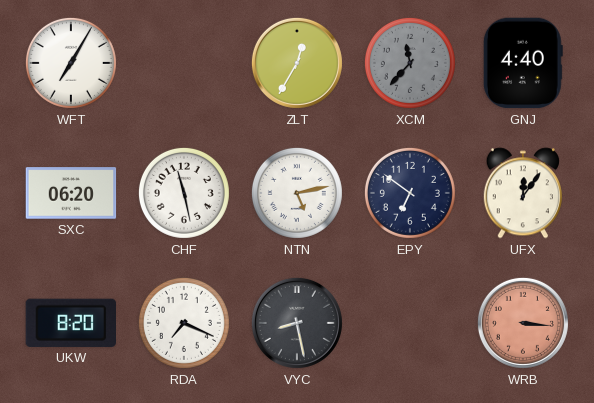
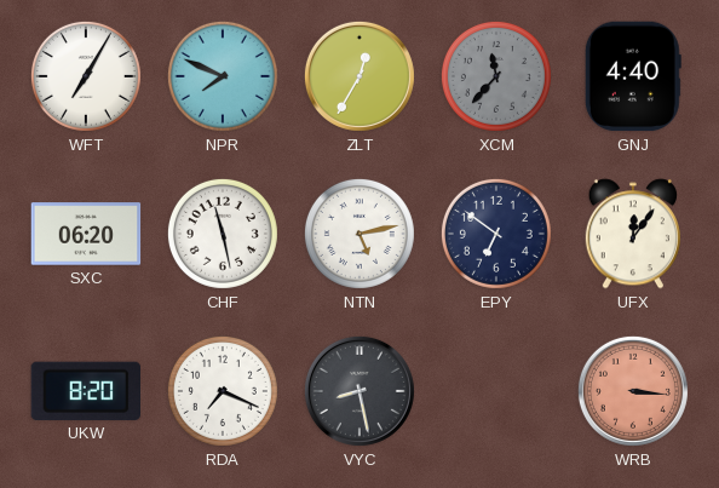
NPR: none -> 7:49
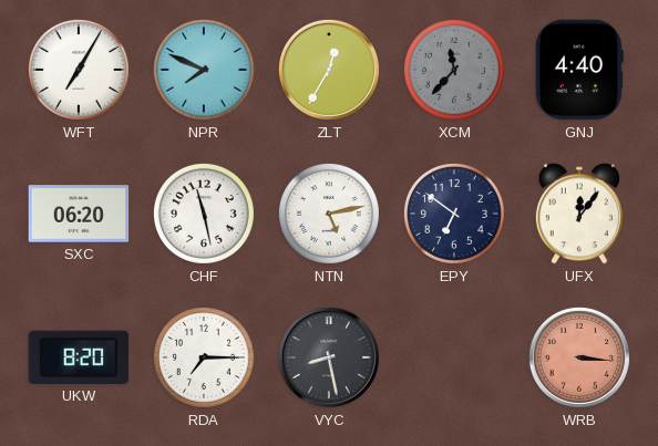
RDA: 7:19 -> 7:15
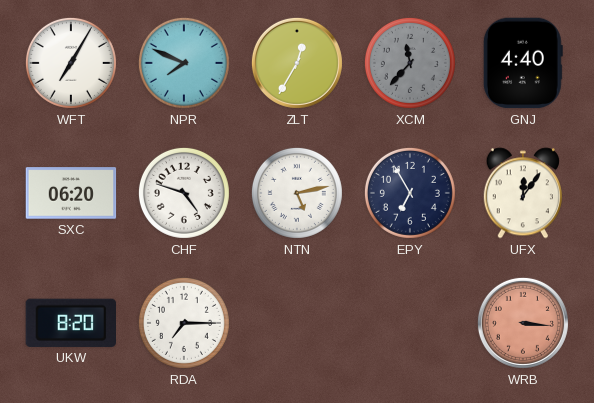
CHF: 11:28 -> 4:48
EPY: 6:51 -> 6:55
VYC: 8:28 -> none
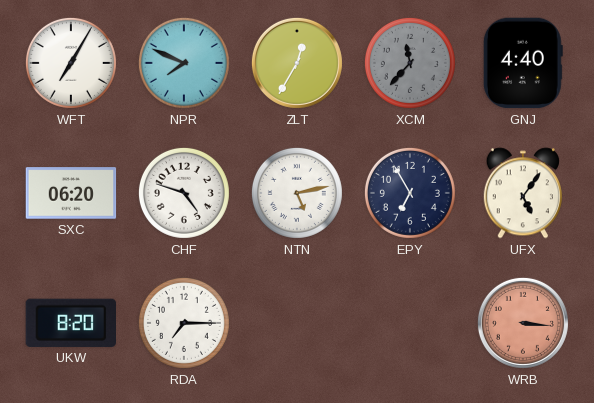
UFX: 12:06 -> 5:06
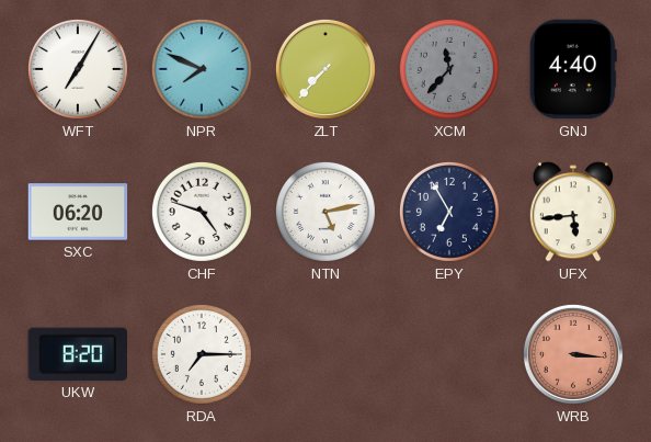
ZLT: 12:35 -> 7:37
UFX: 5:06 -> 5:44
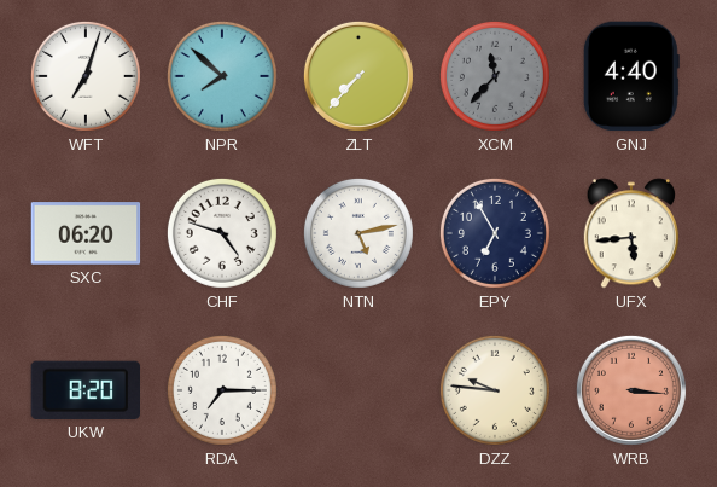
WFT: 7:05 -> 7:03
NPR: 7:49 -> 7:52
DZZ: none -> 9:46
